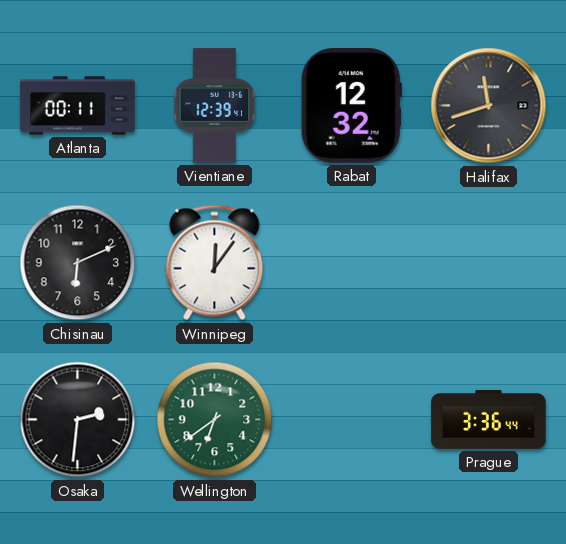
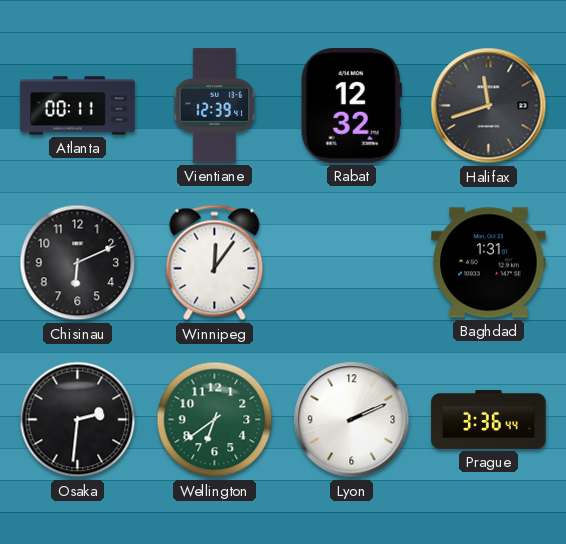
Baghdad: none -> 1:31
Lyon: none -> 2:11
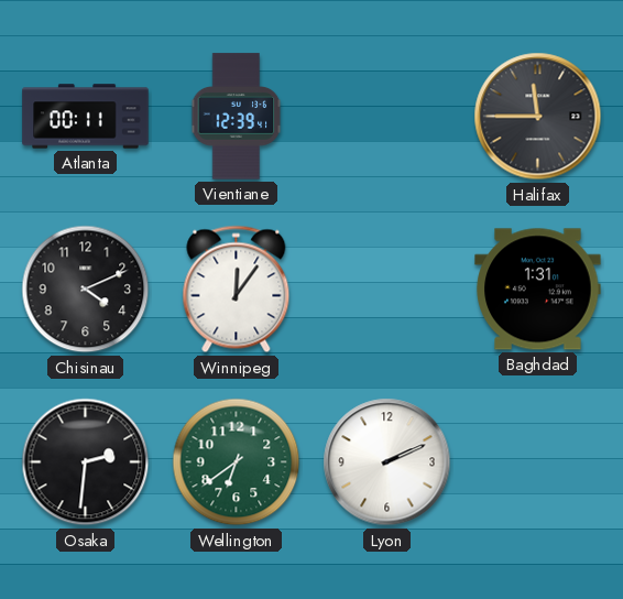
Rabat: 12:32 -> none
Halifax: 11:42 -> 11:45
Chisinau: 6:11 -> 4:11
Prague: 3:36 -> none
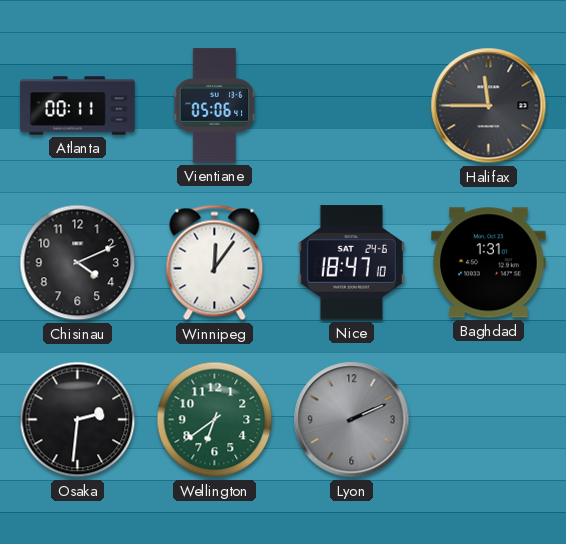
Vientiane: 12:39 -> 05:06
Nice: none -> 18:47
Lyon dial: white -> grey
